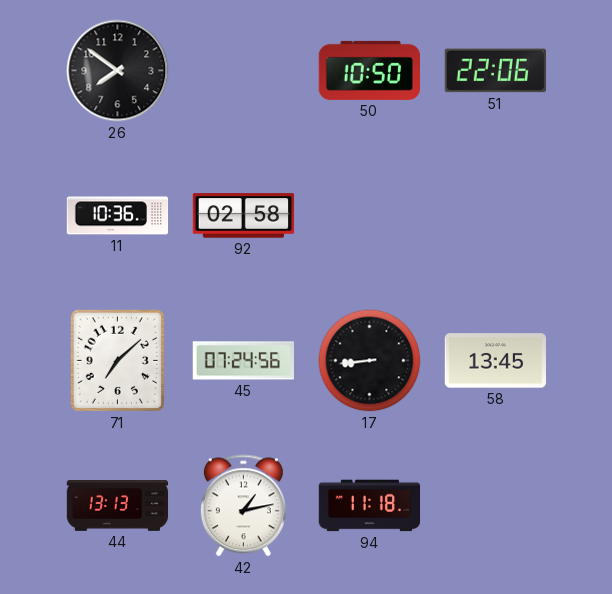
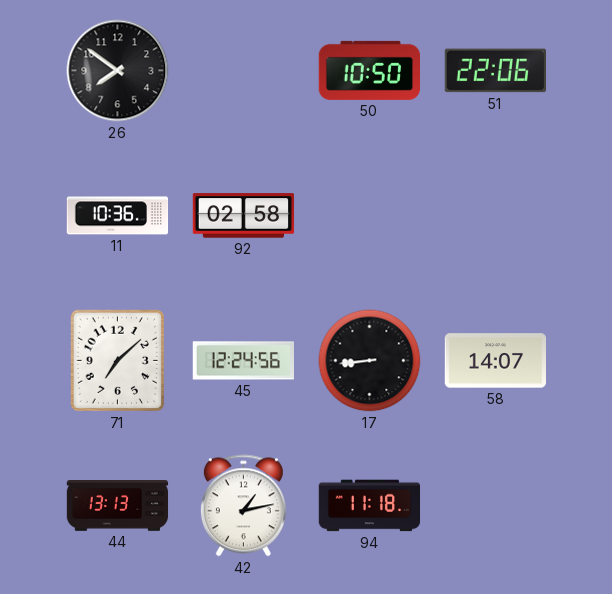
45: 07:24 -> 12:24
58: 13:45 -> 14:07
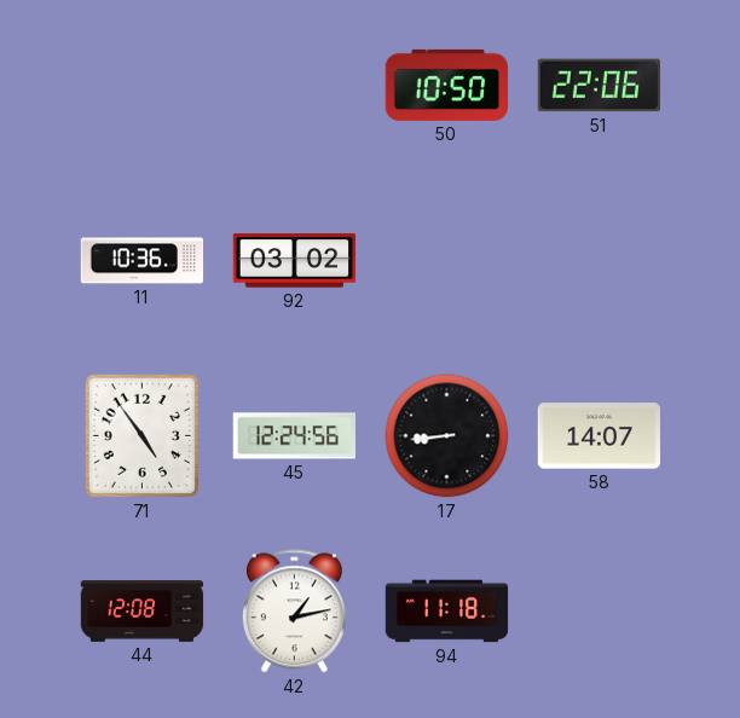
26: 7:51 -> none
92: 02:58 -> 03:02
71: 7:08 -> 4:54
44: 13:13 -> 12:08
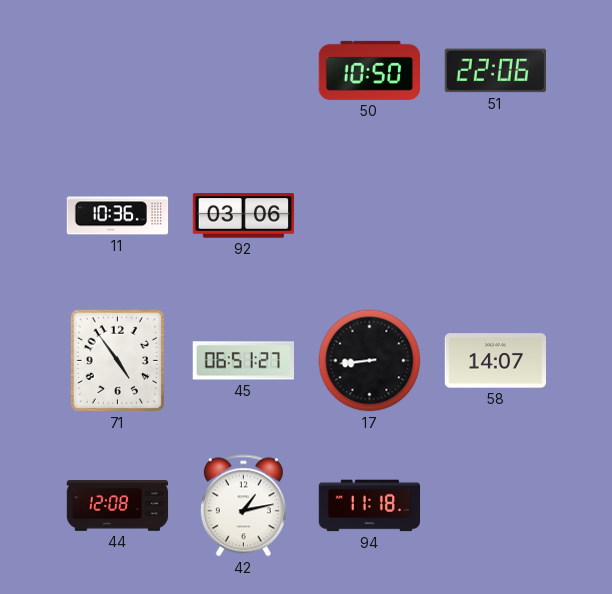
92: 03:02 -> 03:06
45: 12:24 -> 06:51
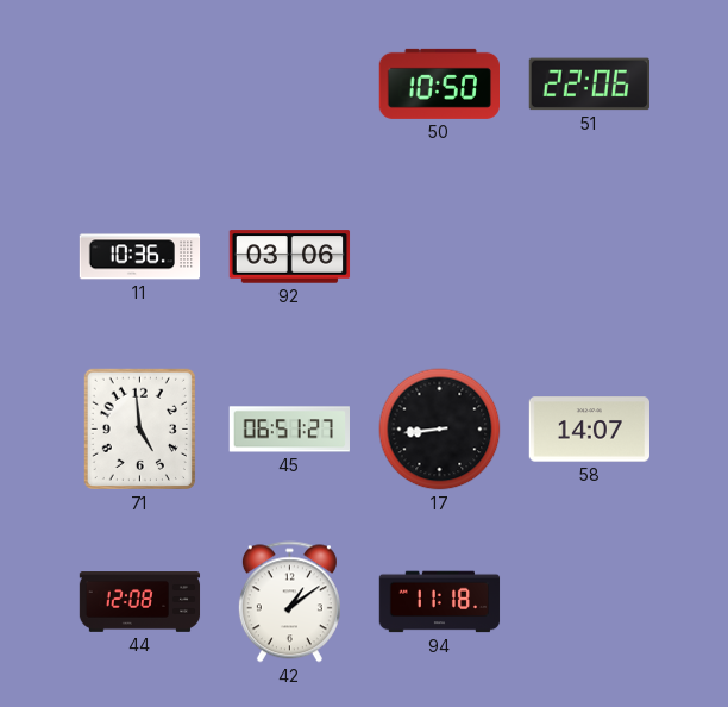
71: 4:54 -> 4:59
42: 1:13 -> 1:09
